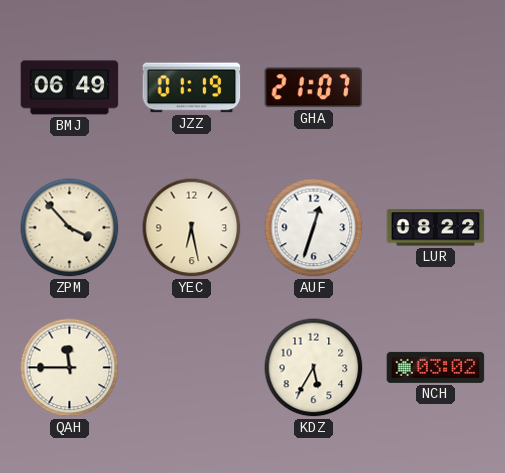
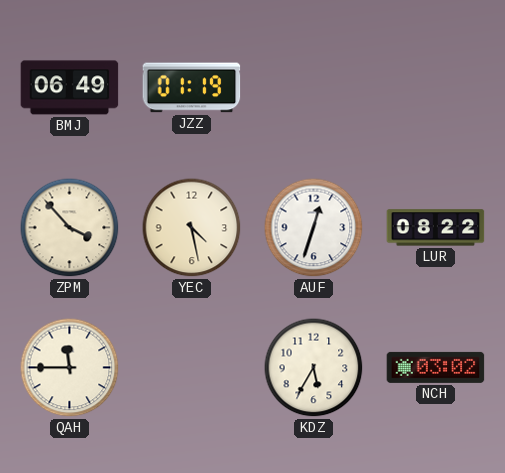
GHA: 21:07 -> none
YEC: 6:28 -> 4:28
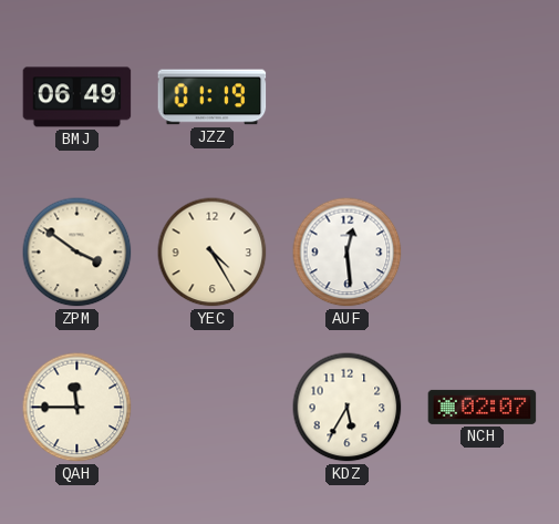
ZPM: 3:53 -> 3:51
YEC: 4:28 -> 4:25
AUF: 12:33 -> 12:29
LUR: 08:22 -> none
NCH: 03:02 -> 02:07
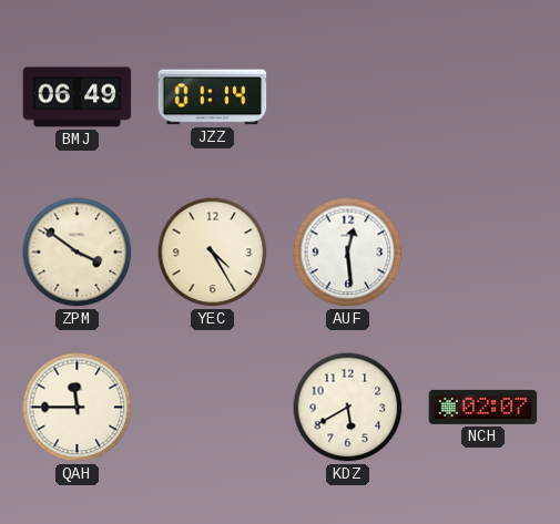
JZZ: 01:19 -> 01:14
KDZ: 5:35 -> 5:40
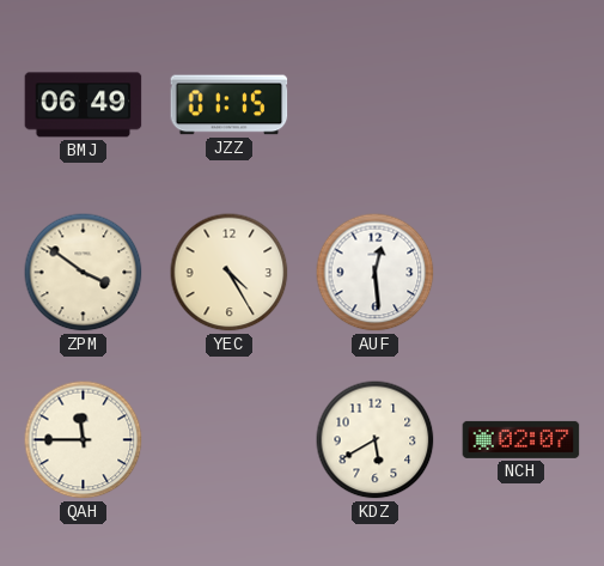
JZZ: 01:14 -> 01:15
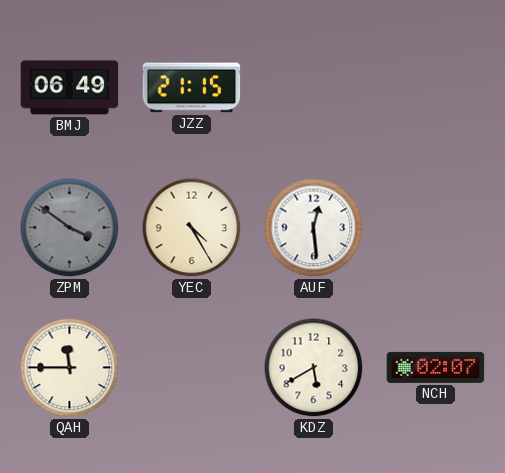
JZZ: 01:15 -> 21:15
ZPM dial: cream -> grey
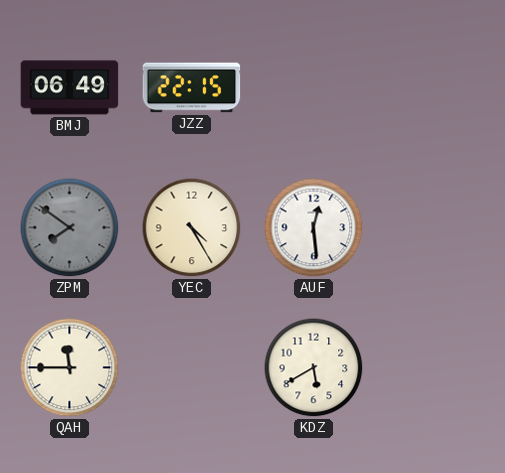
JZZ: 21:15 -> 22:15
ZPM: 3:51 -> 7:51
NCH: 02:07 -> none
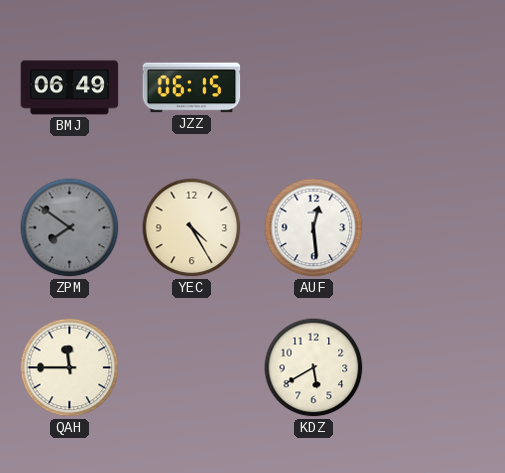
JZZ: 22:15 -> 06:15
